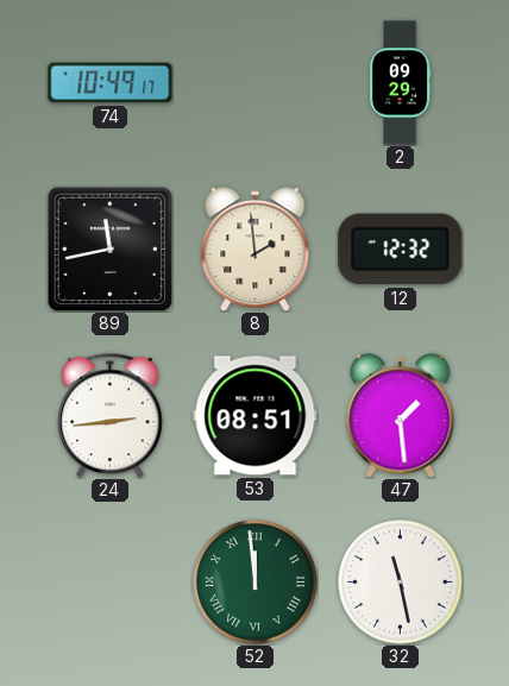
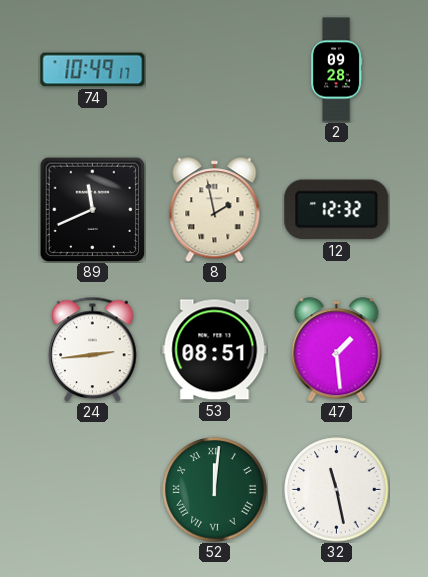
2: 09:29 -> 09:28
89: 11:43 -> 11:41
8: 1:59 -> 1:58
52: 11:59 -> 12:01
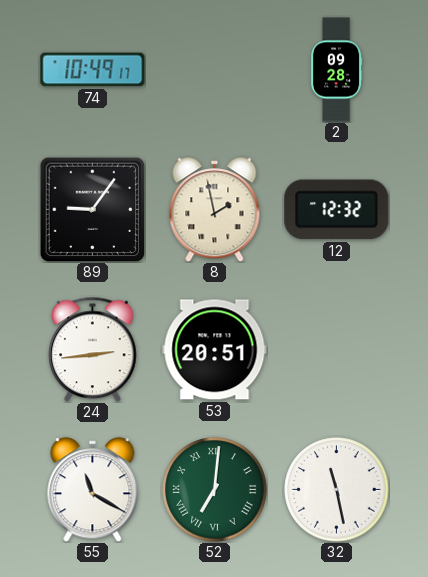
89: 11:41 -> 9:06
53: 08:51 -> 20:51
47: 1:29 -> none
55: none -> 11:20
52: 12:01 -> 7:01
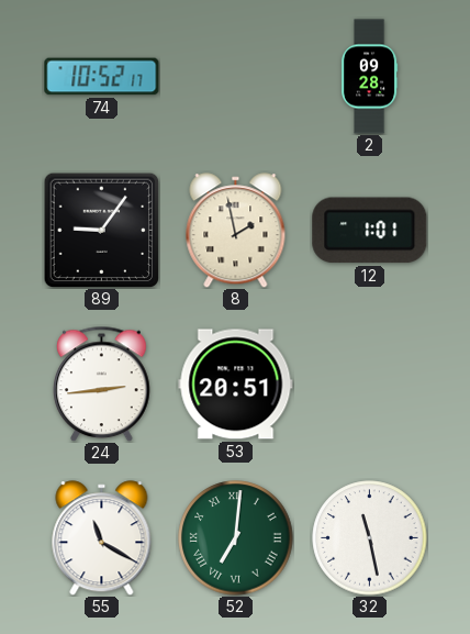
74: 10:49 -> 10:52
12: 12:32 -> 1:01
